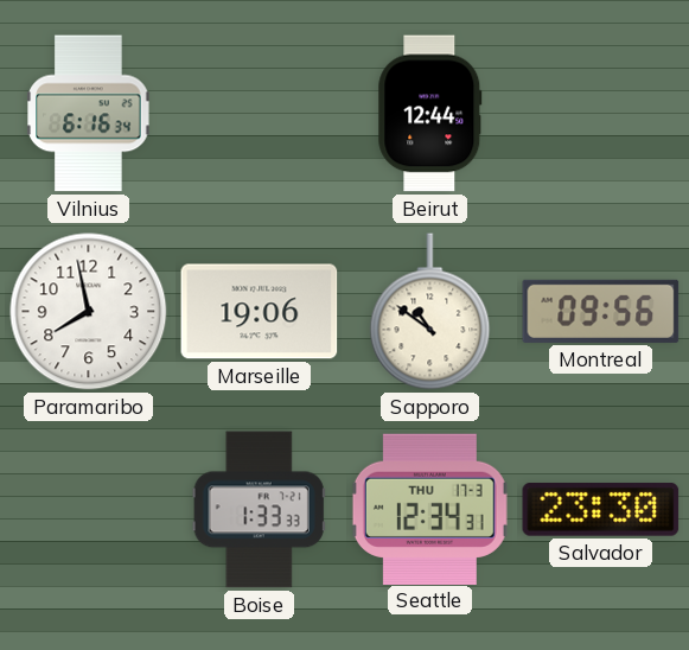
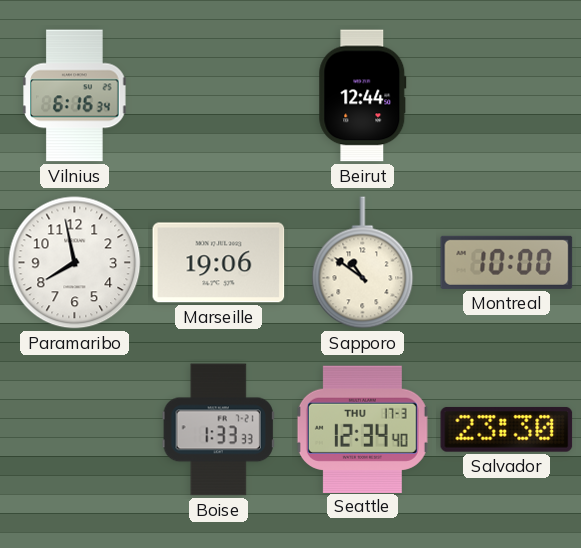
Montreal: 09:56 -> 10:00
Seattle: 12:34:31 -> 12:34:40
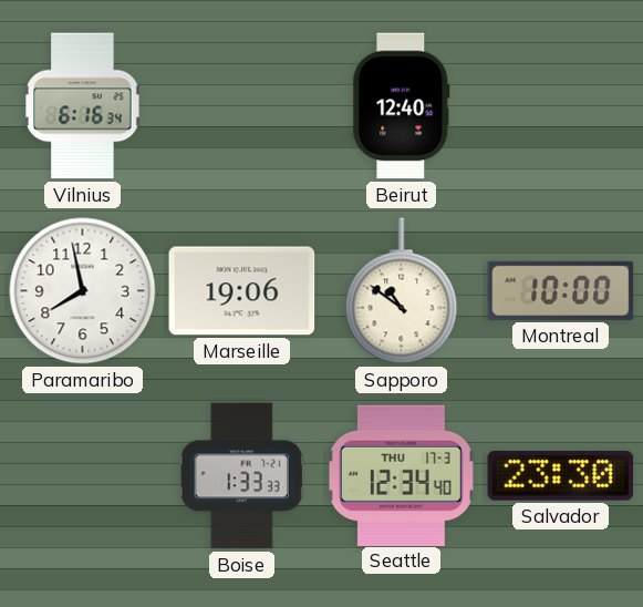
Beirut: 12:44 -> 12:40
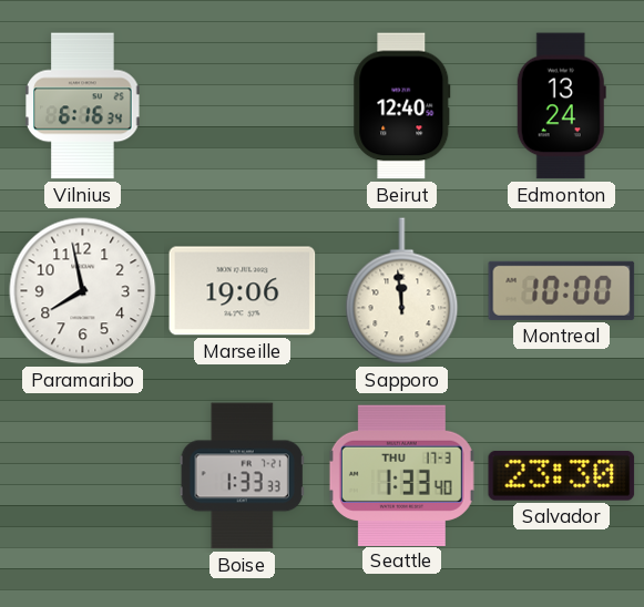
Edmonton: none -> 13:24
Sapporo: 10:51 -> 11:59
Seattle: 12:34 -> 1:33
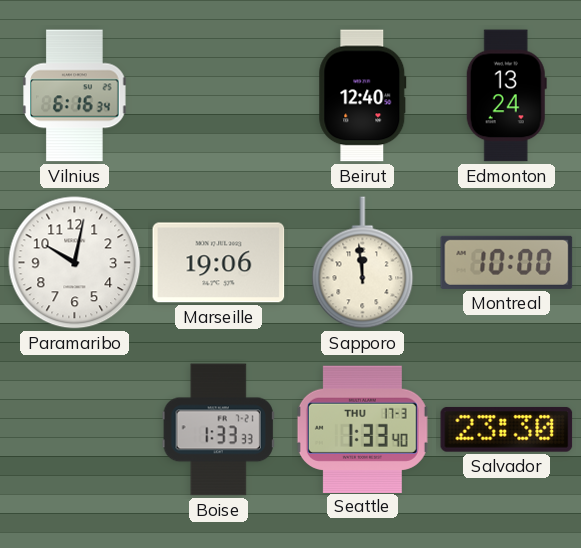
Paramaribo: 7:58 -> 10:02
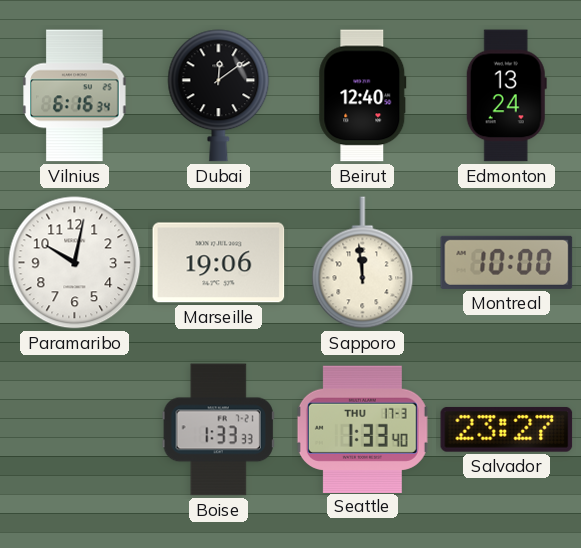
Dubai: none -> 12:09
Salvador: 23:30 -> 23:27
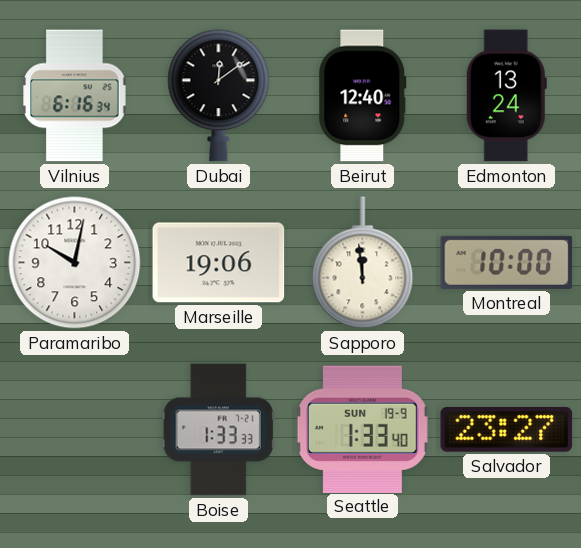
Seattle date: THU 17-3 -> SUN 19-9
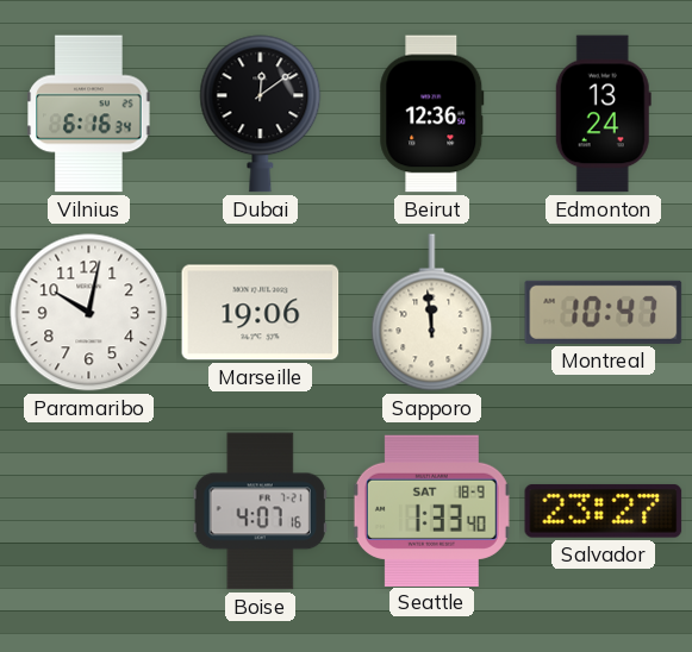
Beirut: 12:40 -> 12:36
Montreal: 10:00 -> 10:47
Boise: 1:33 -> 4:07
Seattle date: SUN 19-9 -> SAT 18-9
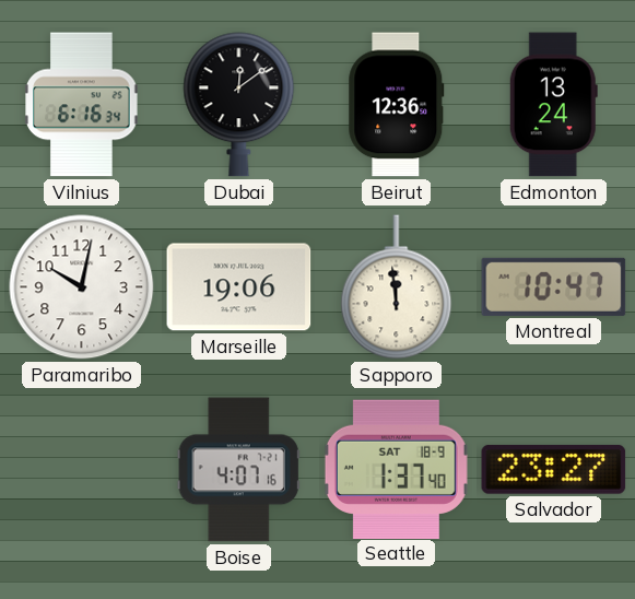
Seattle: 1:33 -> 1:37
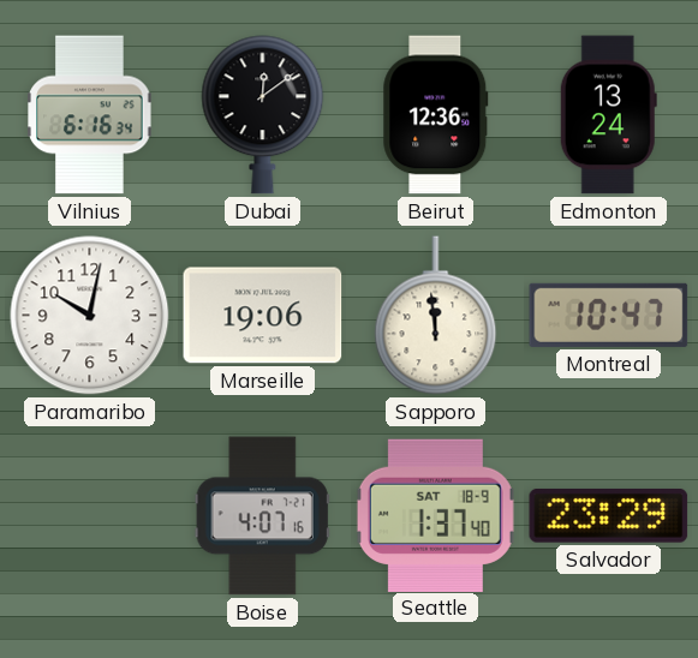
Salvador: 23:27 -> 23:29
